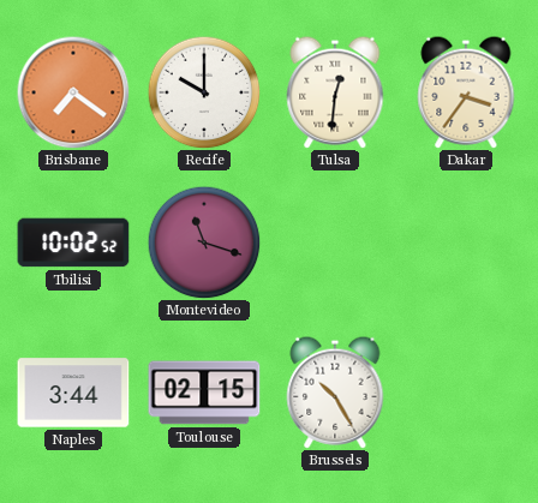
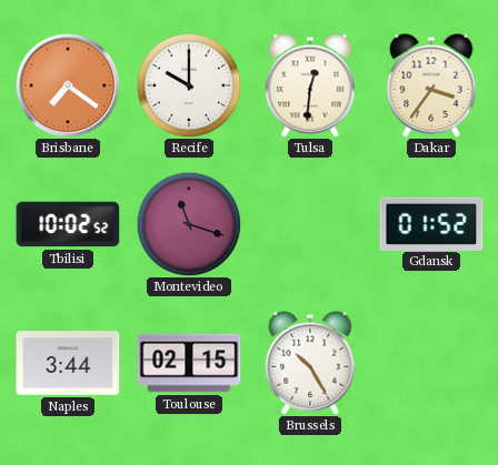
Gdansk: none -> 01:52
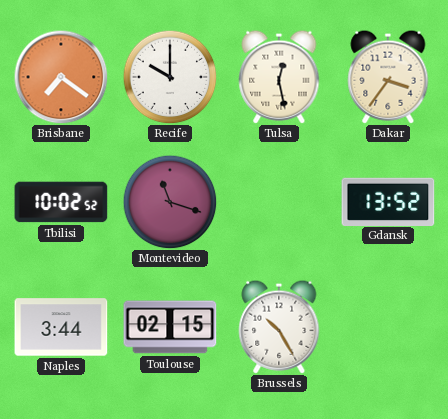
Tulsa: 12:31 -> 12:28
Gdansk: 01:52 -> 13:52
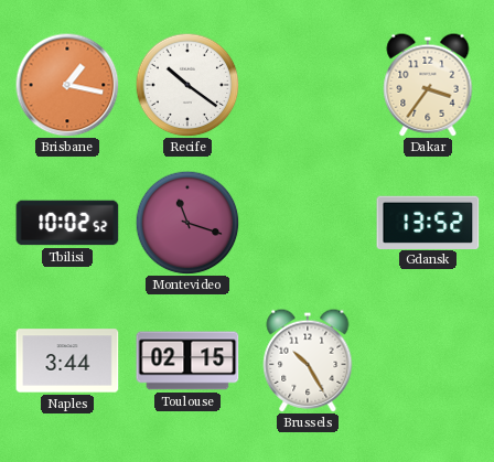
Brisbane: 7:21 -> 1:17
Recife: 10:00 -> 10:21
Tulsa: 12:28 -> none
